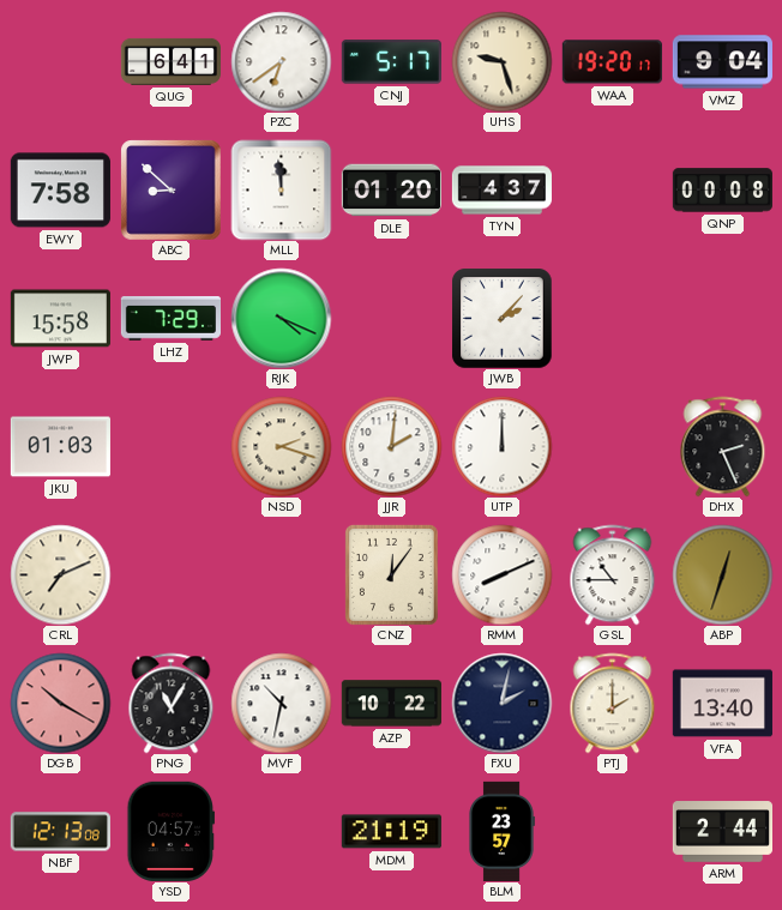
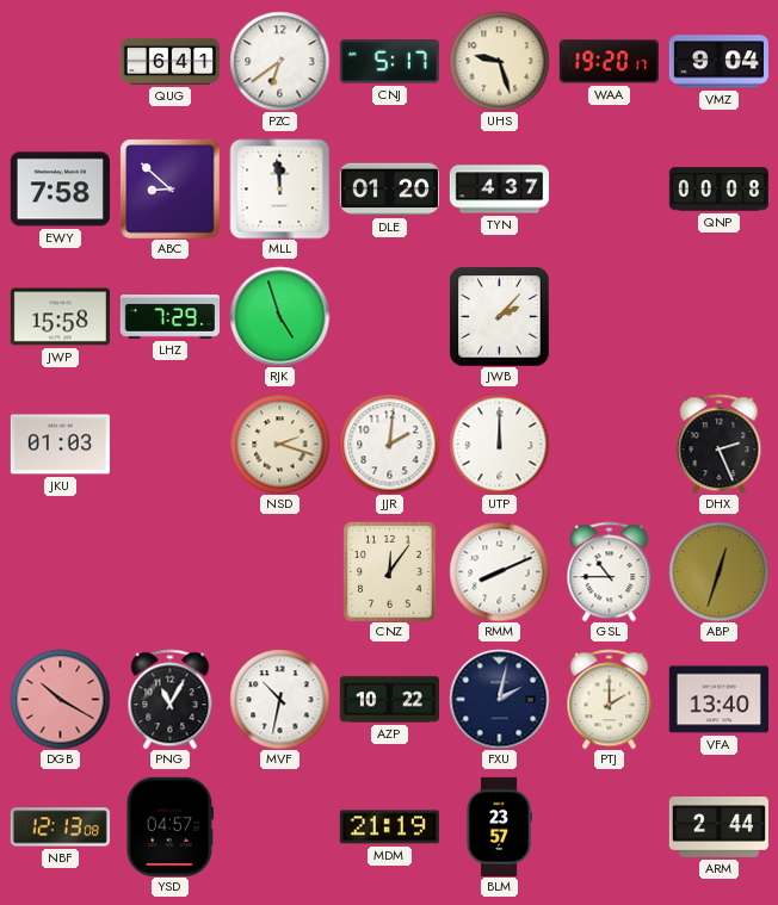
RJK: 4:19 -> 4:57
CRL: 7:11 -> none
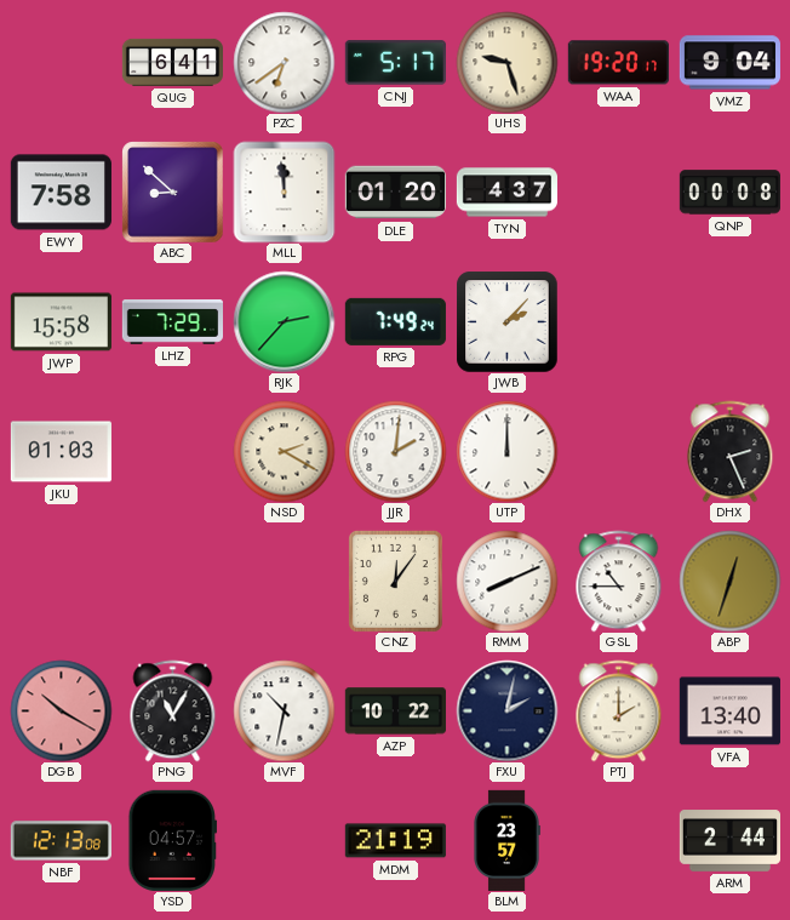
RJK: 4:57 -> 2:37
RPG: none -> 7:49
NSD: 2:18 -> 2:20
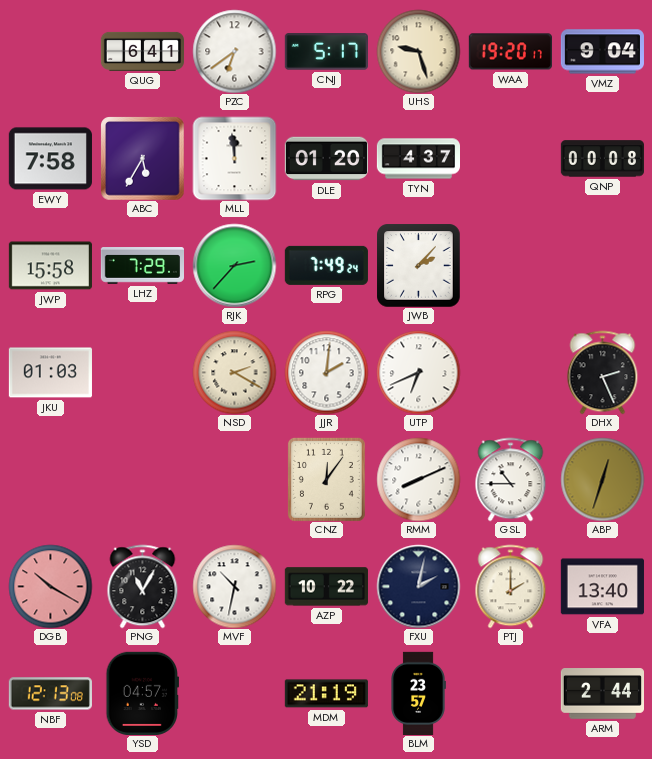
ABC: 8:52 -> 5:35
UTP: 12:00 -> 6:41
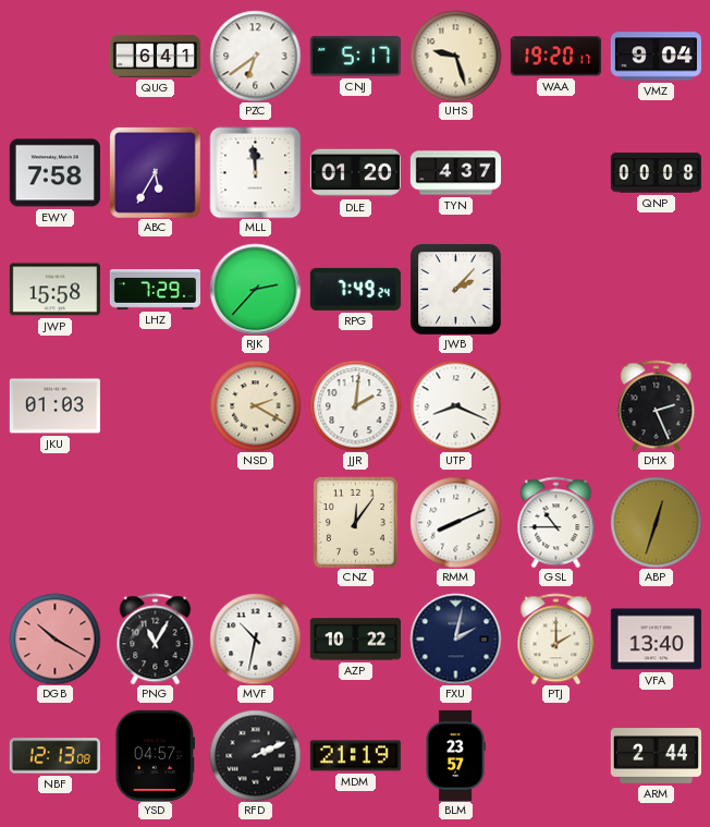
UTP: 6:41 -> 8:19
RFD: none -> 2:11
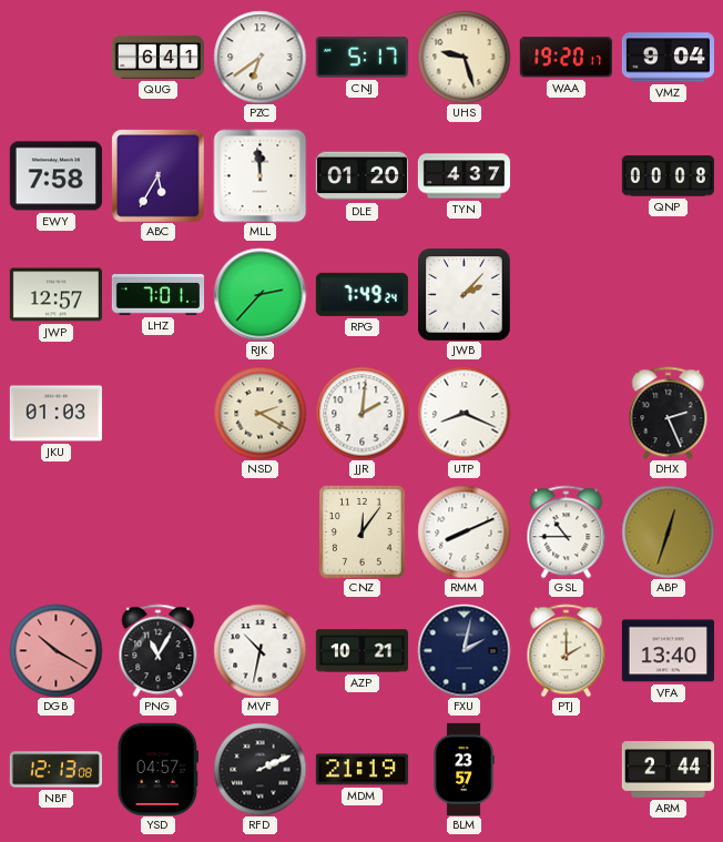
JWP: 15:58 -> 12:57
LHZ: 7:29 -> 7:01
AZP: 10:22 -> 10:21
